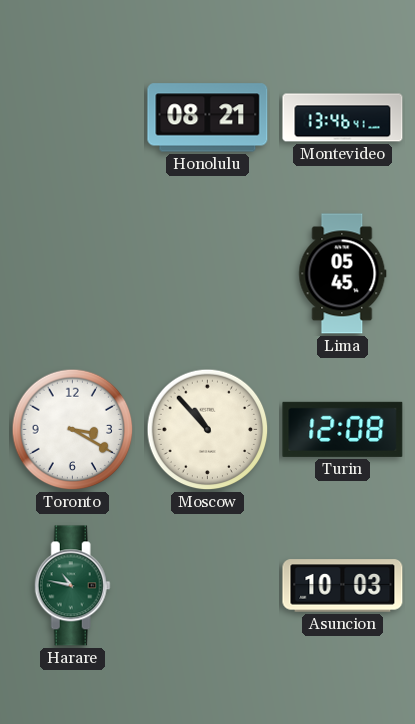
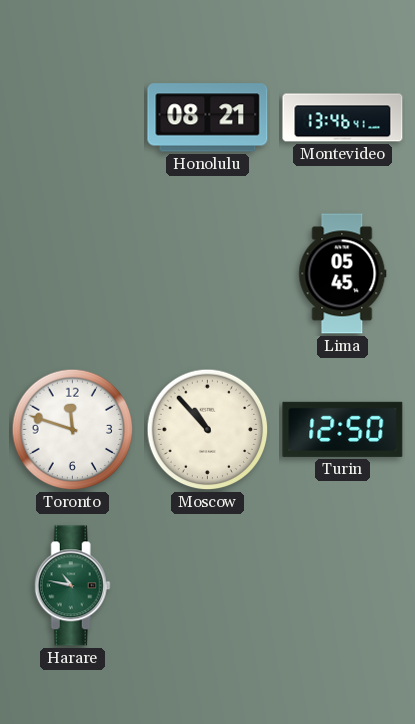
Toronto: 3:20 -> 11:48
Turin: 12:08 -> 12:50
Asuncion: 10:03 -> none
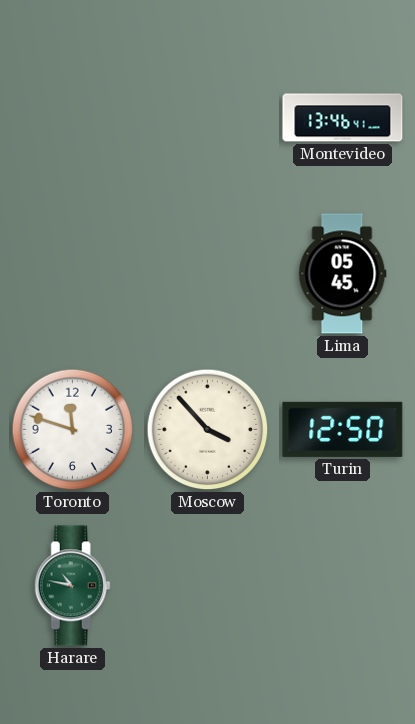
Honolulu: 08:21 -> none
Moscow: 10:53 -> 3:53
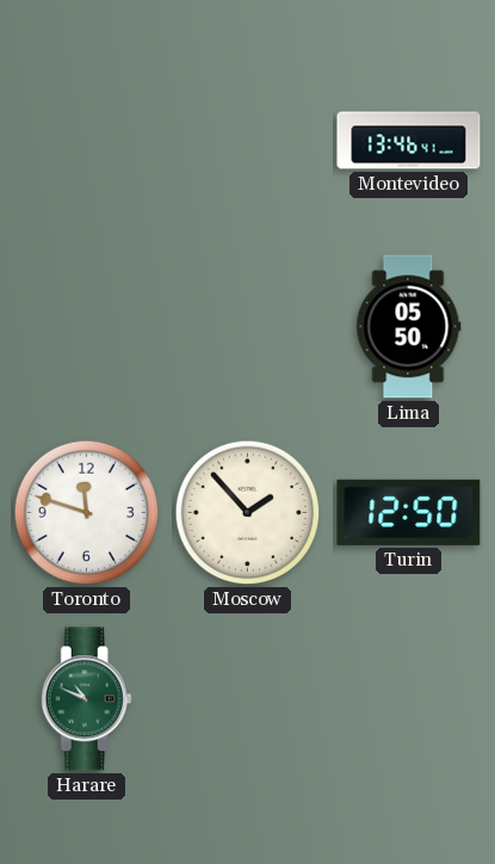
Lima: 05:45 -> 05:50
Moscow: 3:53 -> 1:53
Harare: 10:47 -> 10:49
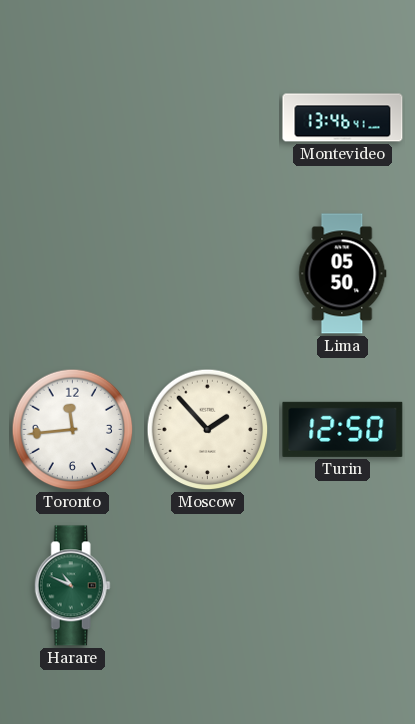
Toronto: 11:48 -> 11:44
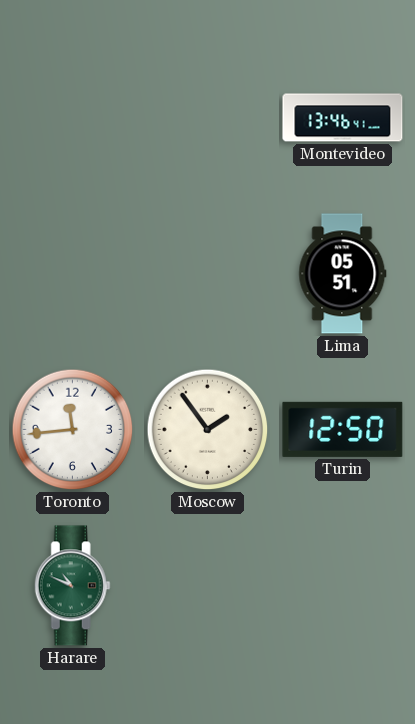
Lima: 05:50 -> 05:51
Moscow: 1:53 -> 1:54
